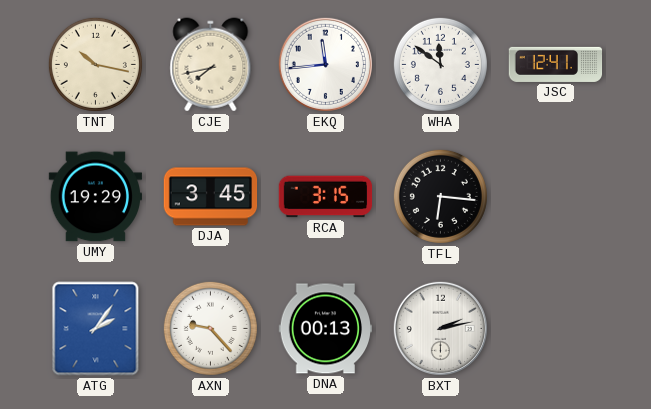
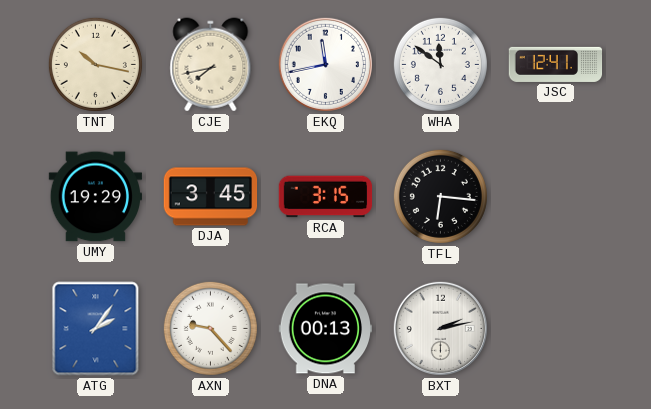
EKQ: 11:44 -> 11:43
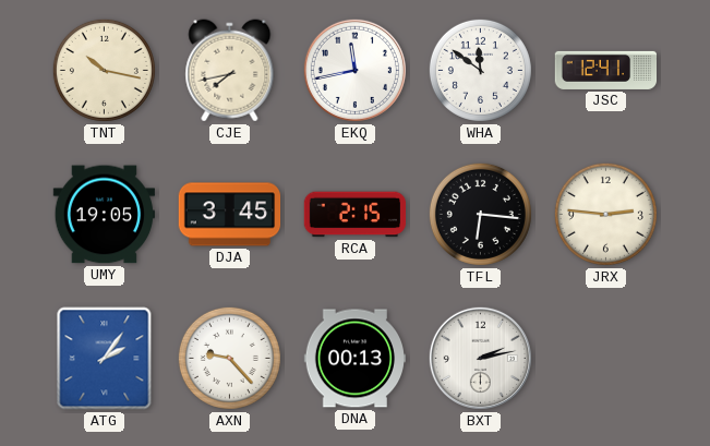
UMY: 19:29 -> 19:05
RCA: 3:15 -> 2:15
JRX: none -> 2:46
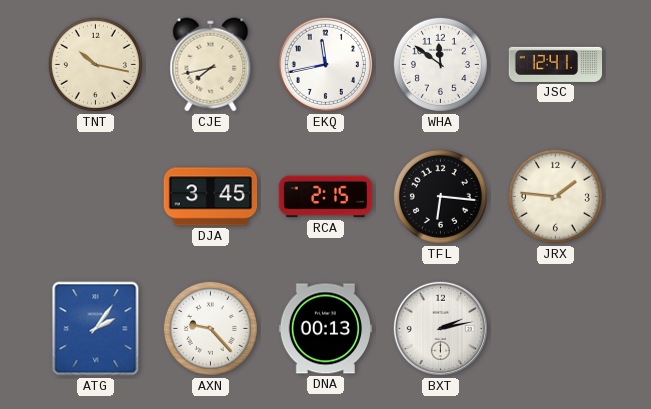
UMY: 19:05 -> none
JRX: 2:46 -> 1:46
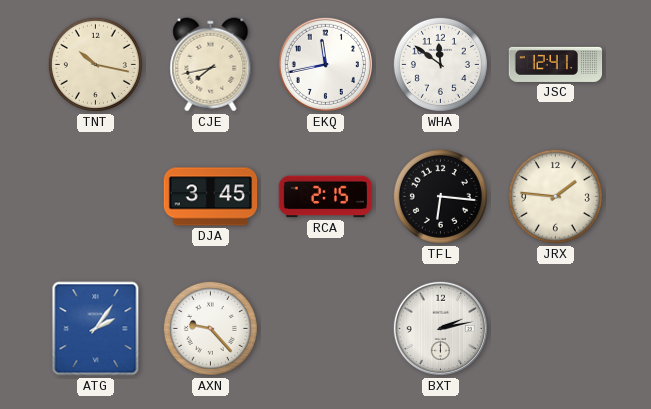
DNA: 00:13 -> none
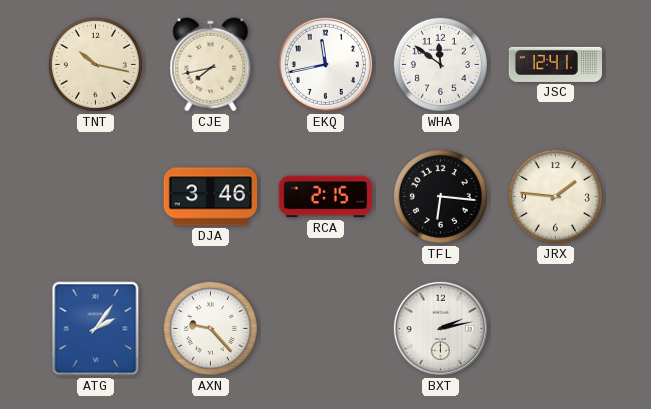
DJA: 3:45 -> 3:46
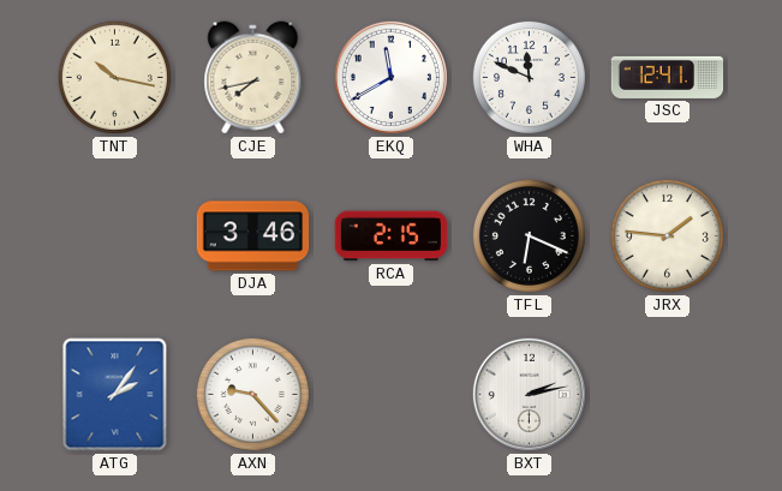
EKQ: 11:43 -> 11:40
WHA: 11:51 -> 11:49
TFL: 6:16 -> 6:19
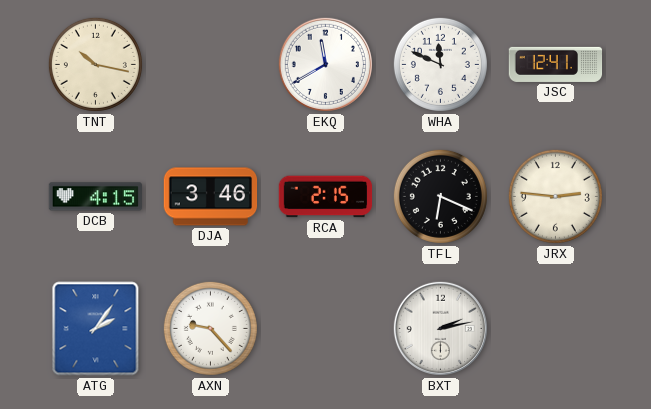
CJE: 7:43 -> none
DCB: none -> 4:15
JRX: 1:46 -> 2:46
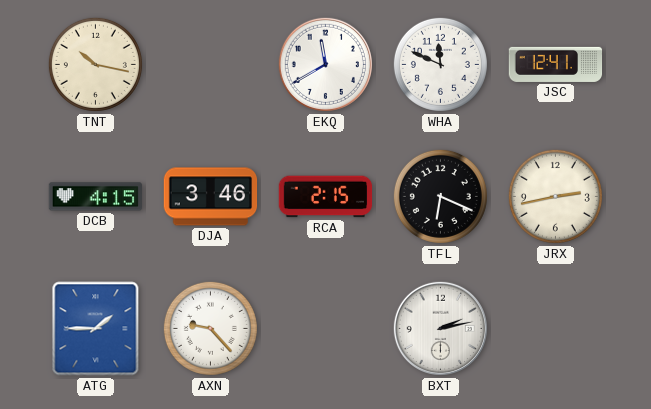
JRX: 2:46 -> 2:43
ATG: 2:06 -> 1:45
